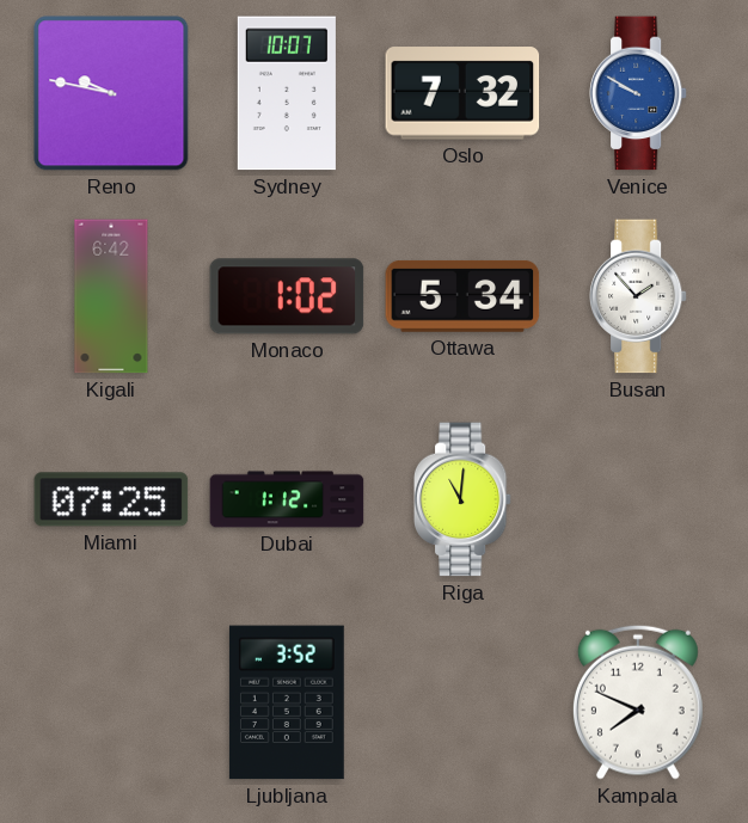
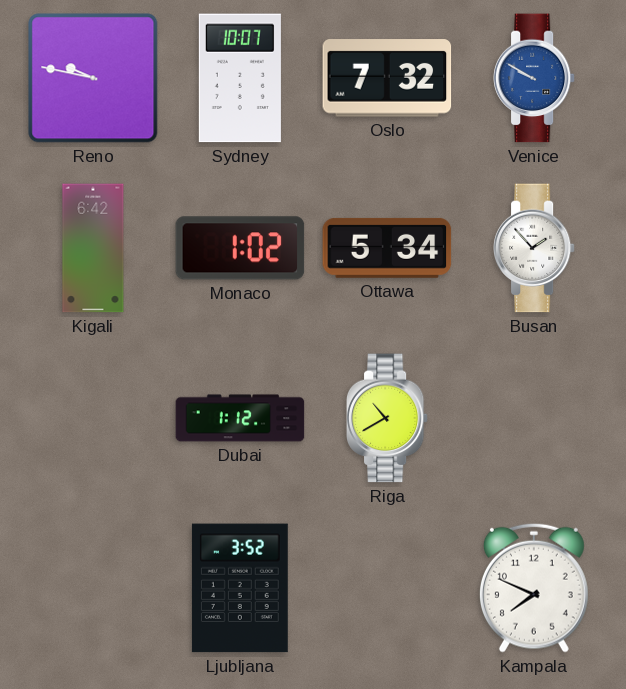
Miami: 07:25 -> none
Riga: 11:01 -> 10:40
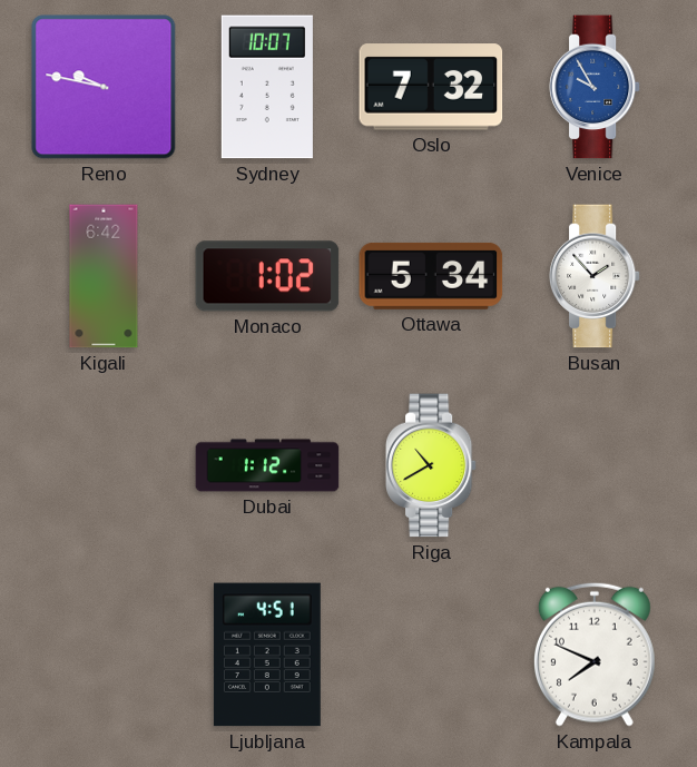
Venice: 9:50 -> 9:55
Ljubljana: 3:52 -> 4:51
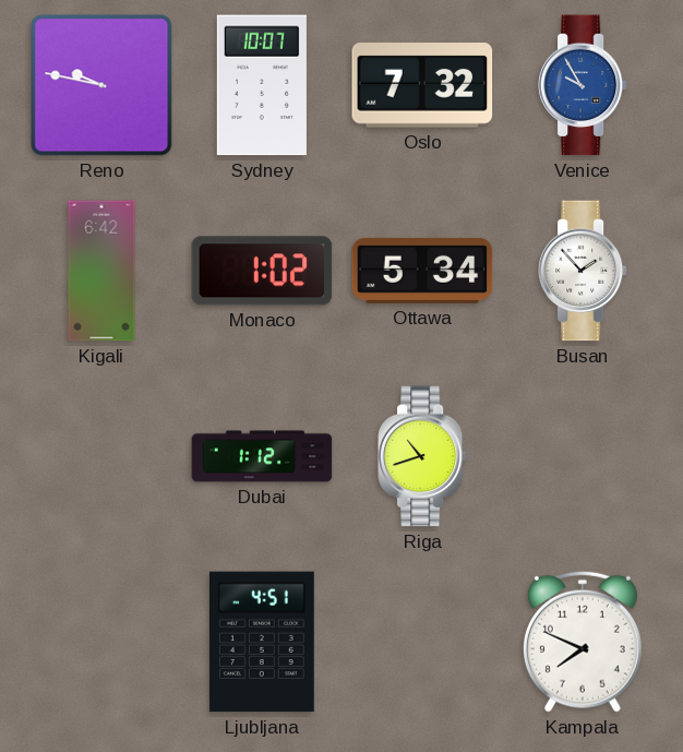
Riga: 10:40 -> 10:42
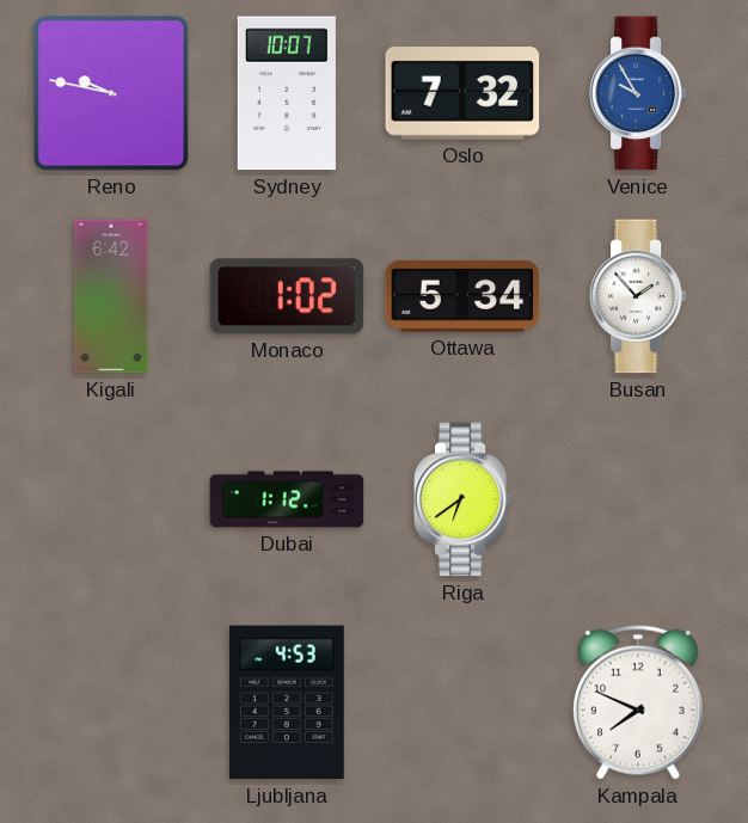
Riga: 10:42 -> 6:39
Ljubljana: 4:51 -> 4:53
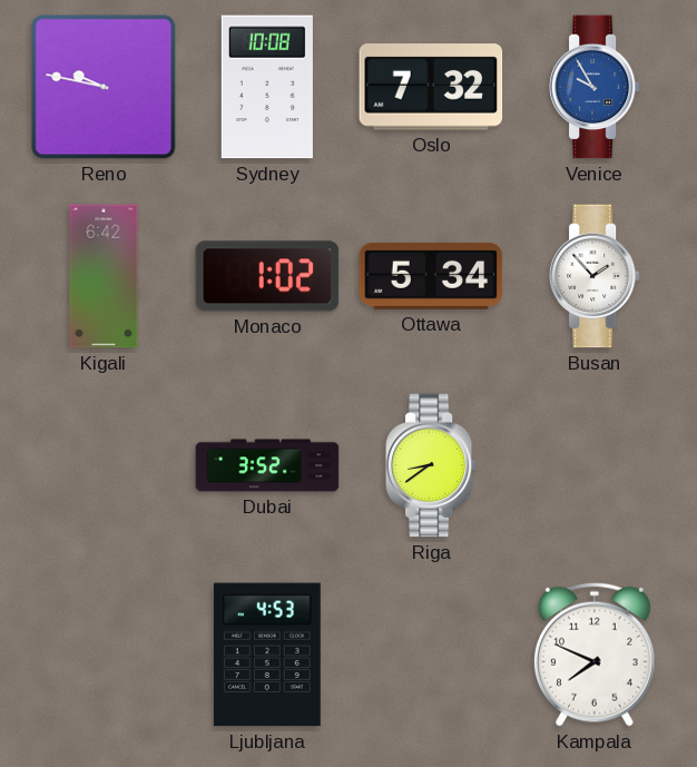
Sydney: 10:07 -> 10:08
Dubai: 1:12 -> 3:52
Riga: 6:39 -> 8:39
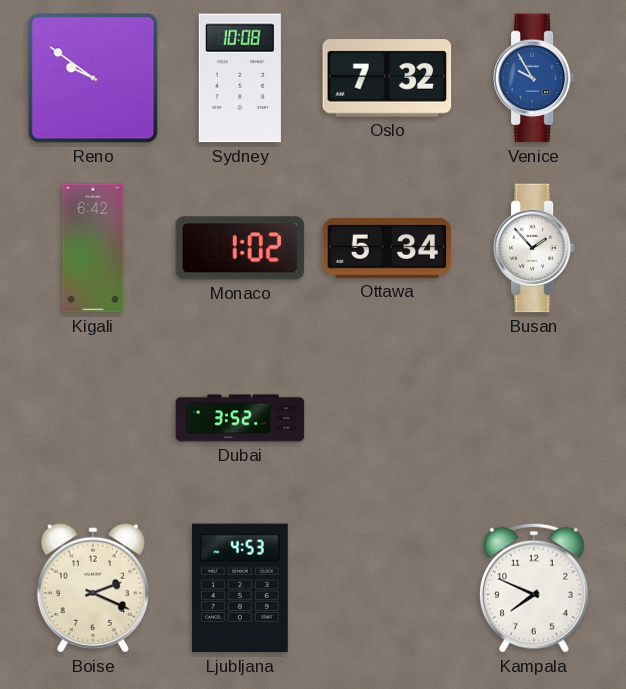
Reno: 9:47 -> 9:51
Riga: 8:39 -> none
Boise: none -> 2:19
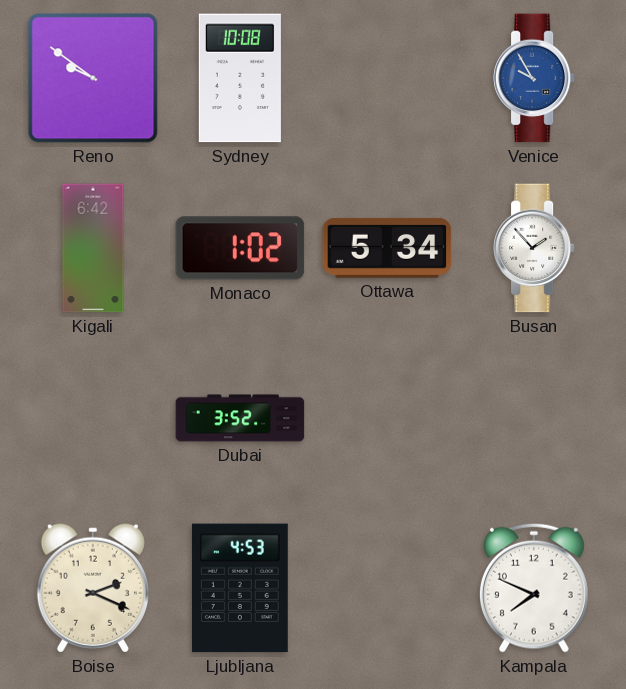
Oslo: 7:32 -> none
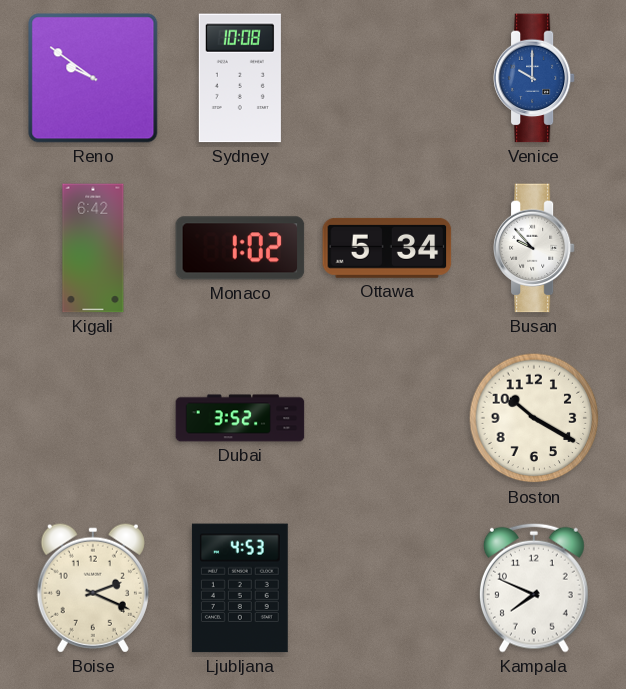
Venice: 9:55 -> 10:00
Busan: 1:53 -> 9:53
Boston: none -> 10:20
